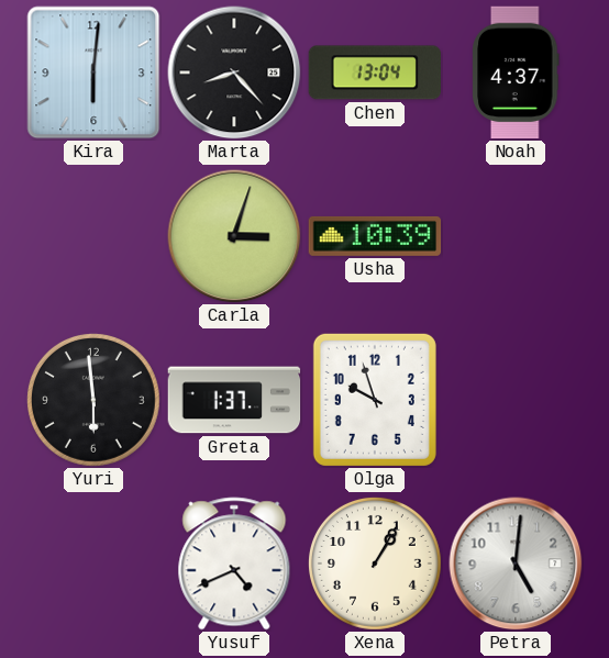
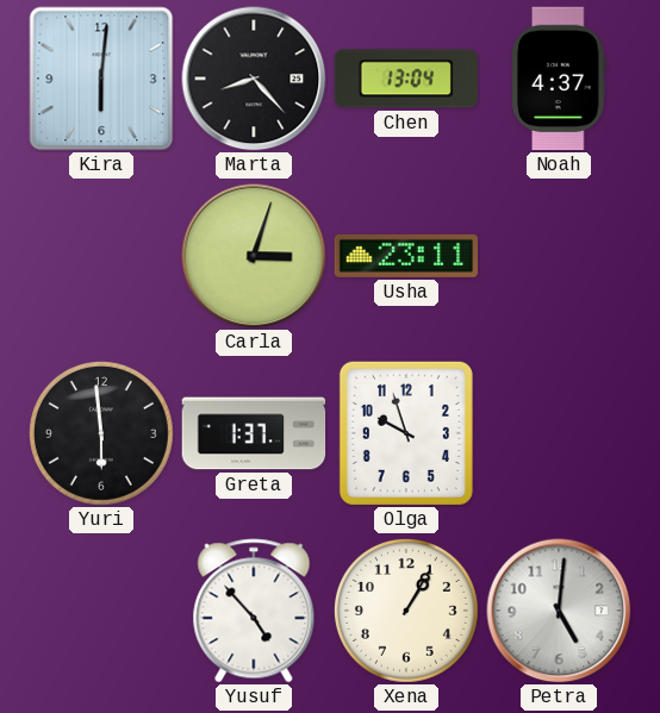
Usha: 10:39 -> 23:11
Yusuf: 4:41 -> 4:53
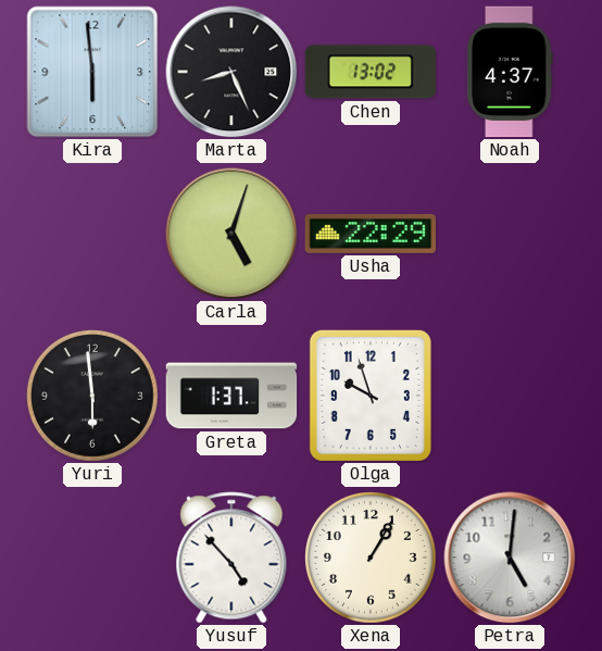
Kira: 6:01 -> 5:59
Marta: 8:23 -> 8:26
Chen: 13:04 -> 13:02
Carla: 3:03 -> 5:03
Usha: 23:11 -> 22:29
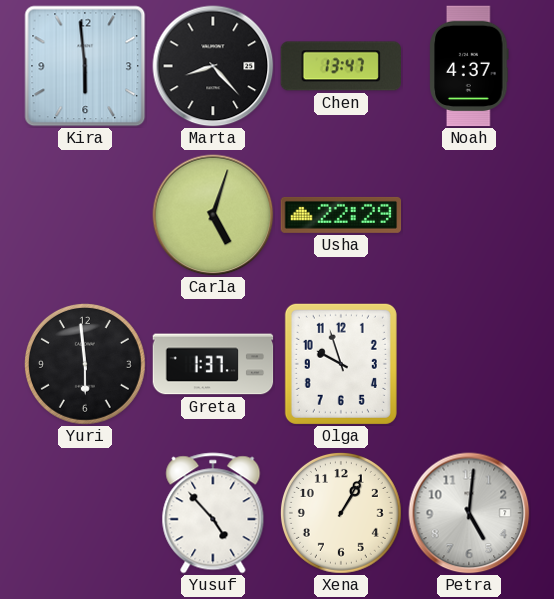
Marta: 8:26 -> 8:23
Chen: 13:02 -> 13:47
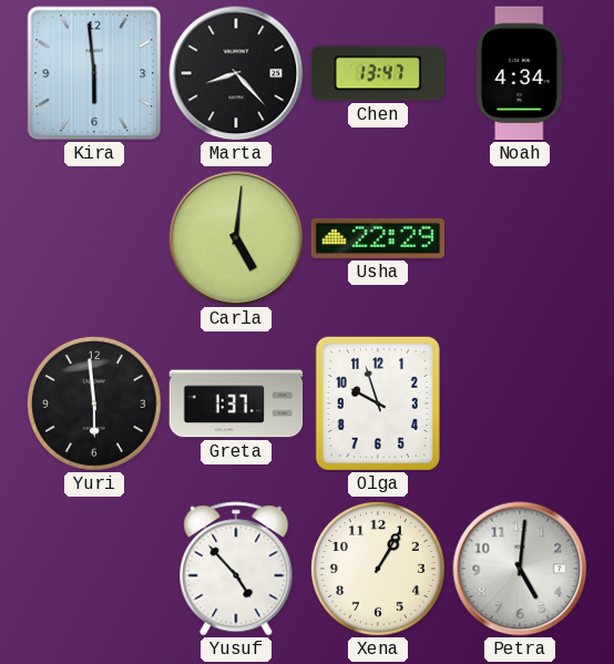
Noah: 4:37 -> 4:34
Carla: 5:03 -> 5:01
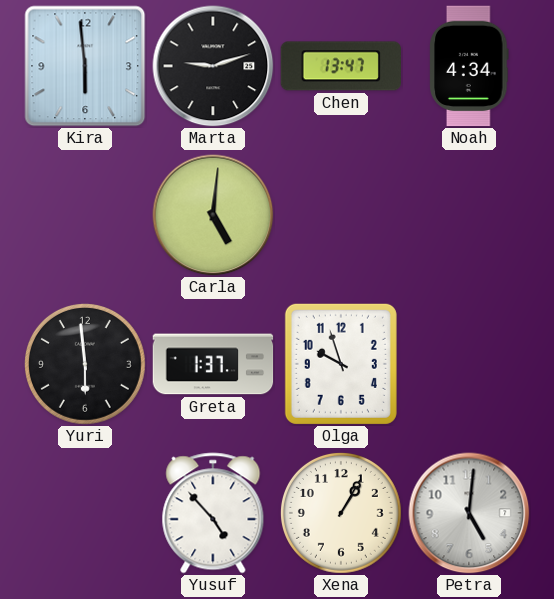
Marta: 8:23 -> 9:12
Usha: 22:29 -> none
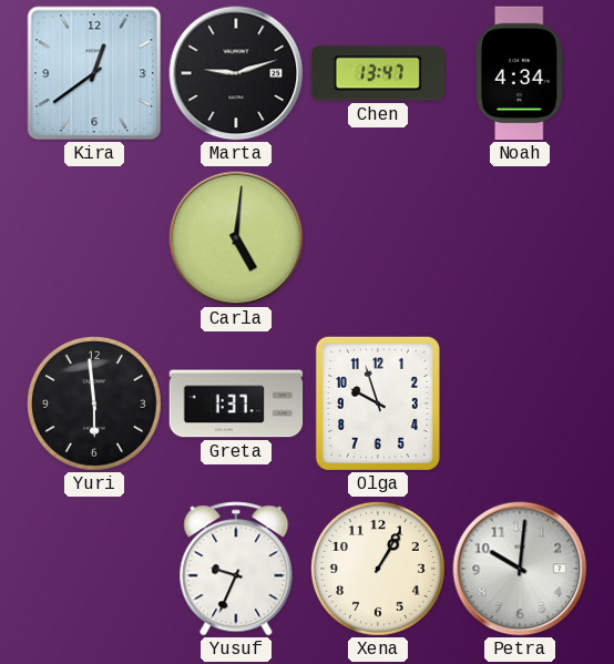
Kira: 5:59 -> 12:39
Yusuf: 4:53 -> 9:34
Petra: 5:01 -> 10:01
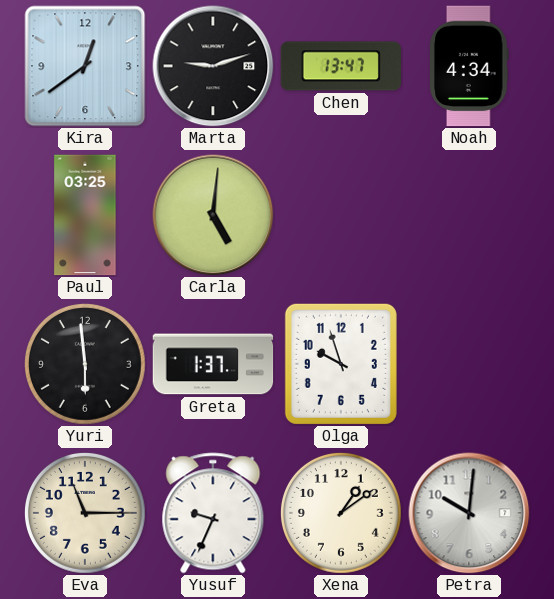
Paul: none -> 03:25
Eva: none -> 11:15
Xena: 1:05 -> 1:09
